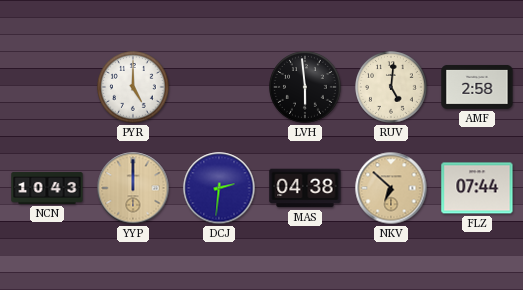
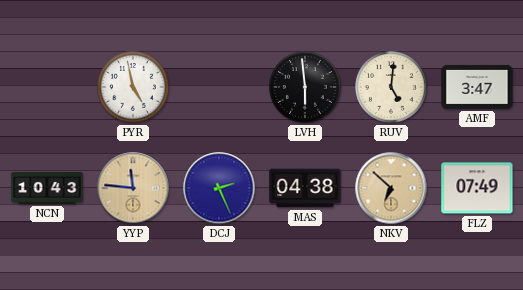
PYR: 5:00 -> 4:58
AMF: 2:58 -> 3:47
YYP: 12:00 -> 11:46
DCJ: 2:31 -> 2:26
FLZ: 07:44 -> 07:49
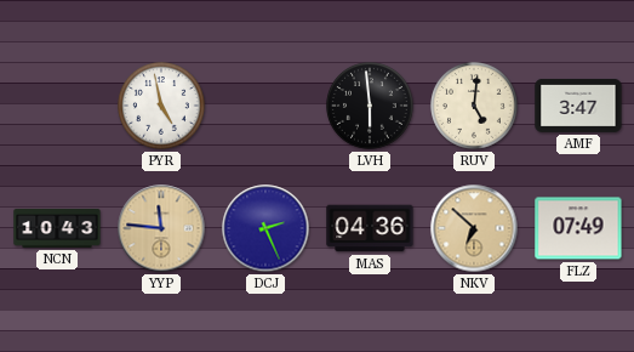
MAS: 04:38 -> 04:36
